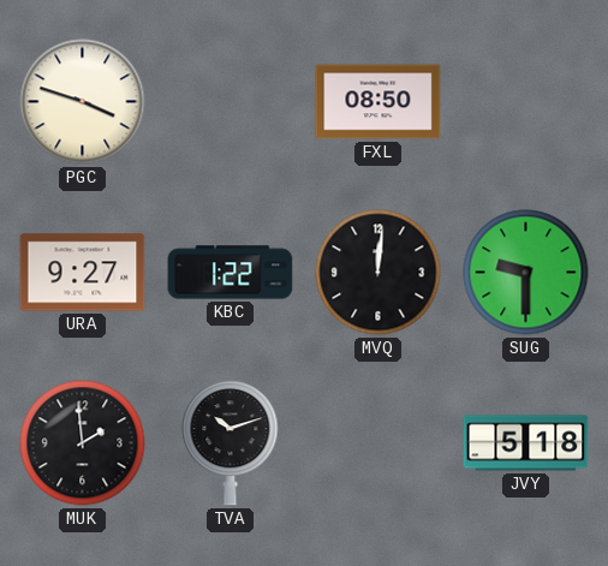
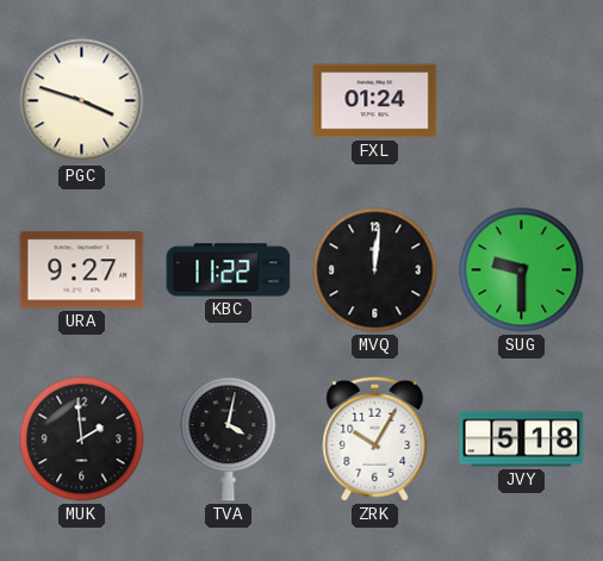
FXL: 08:50 -> 01:24
KBC: 1:22 -> 11:22
TVA: 10:12 -> 4:02
ZRK: none -> 10:05
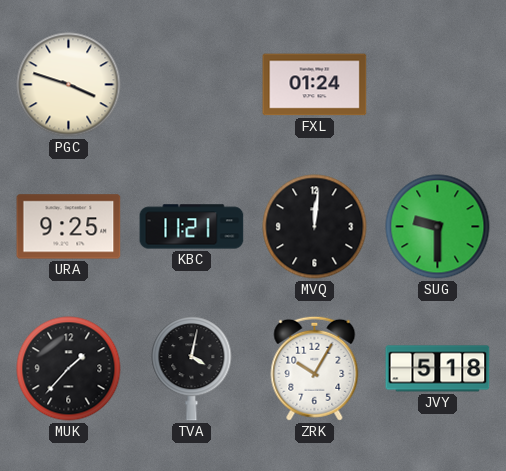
URA: 9:27 -> 9:25
KBC: 11:22 -> 11:21
MUK: 1:59 -> 1:37
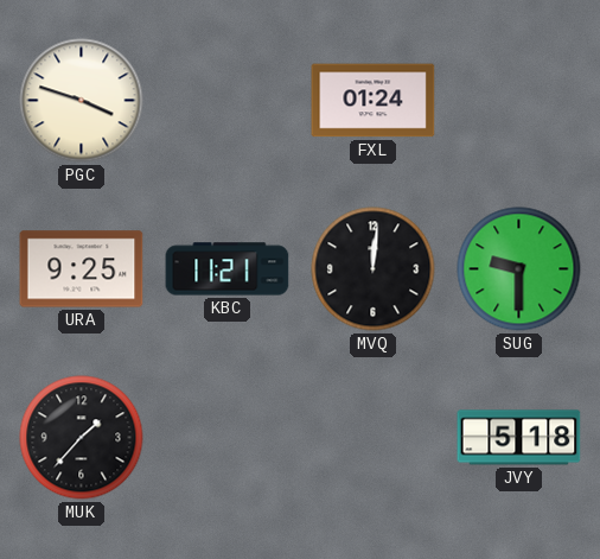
TVA: 4:02 -> none
ZRK: 10:05 -> none
